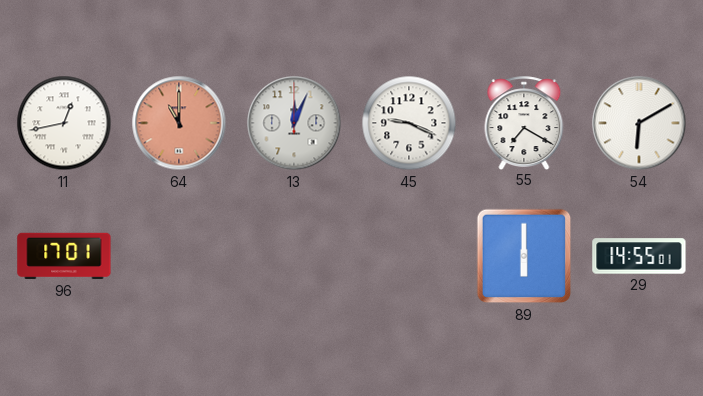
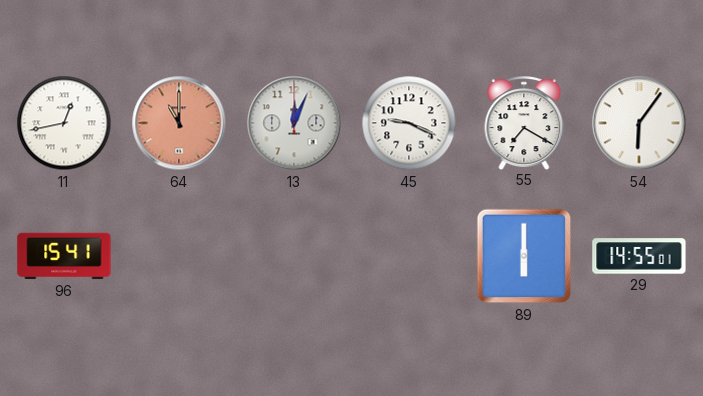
54: 6:10 -> 6:06
96: 17:01 -> 15:41
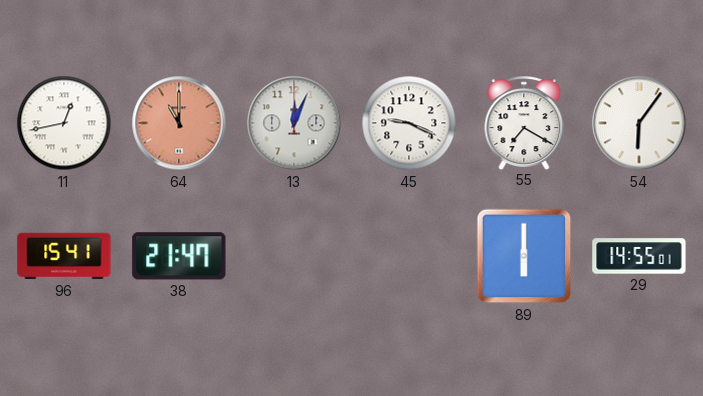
38: none -> 21:47
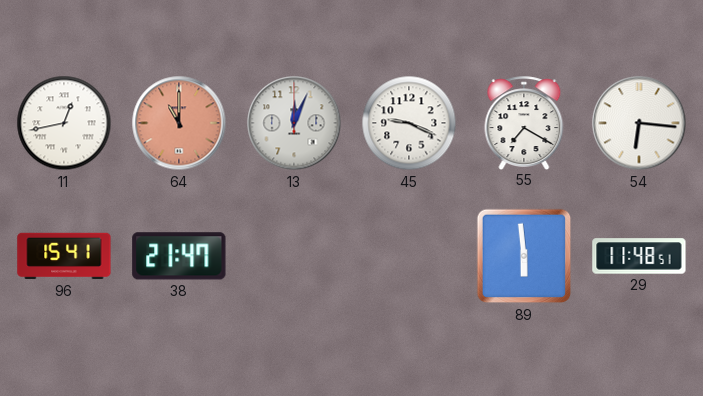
54: 6:06 -> 6:16
89: 6:00 -> 5:59
29: 14:55 -> 11:48
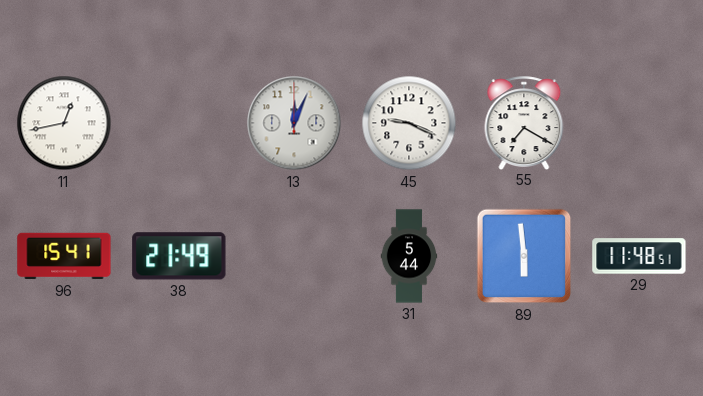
64: 11:00 -> none
54: 6:16 -> none
38: 21:47 -> 21:49
31: none -> 5:44
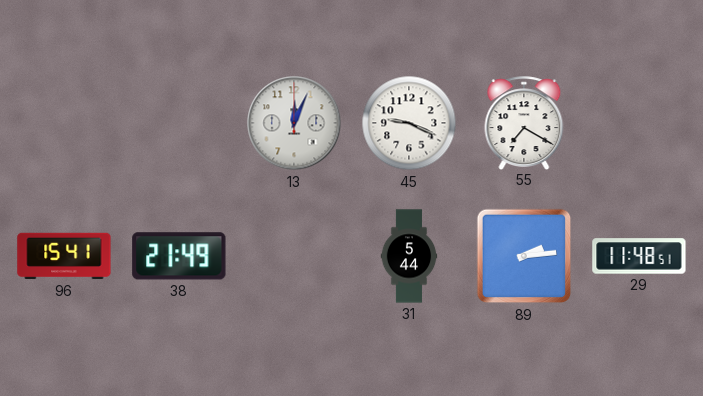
11: 12:43 -> none
89: 5:59 -> 2:14
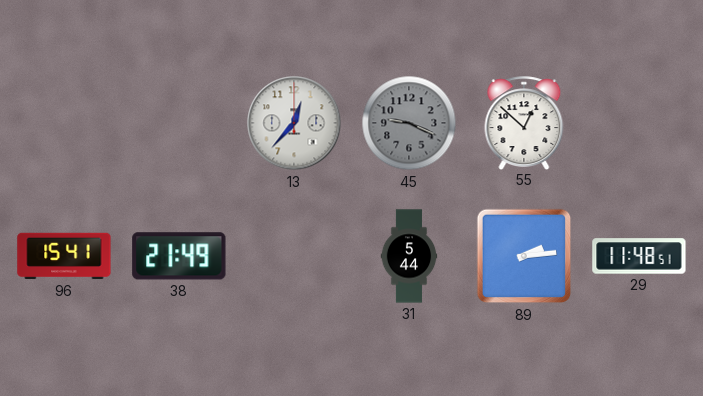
13: 12:04 -> 12:37
45 dial: white -> grey
55: 7:20 -> 12:52
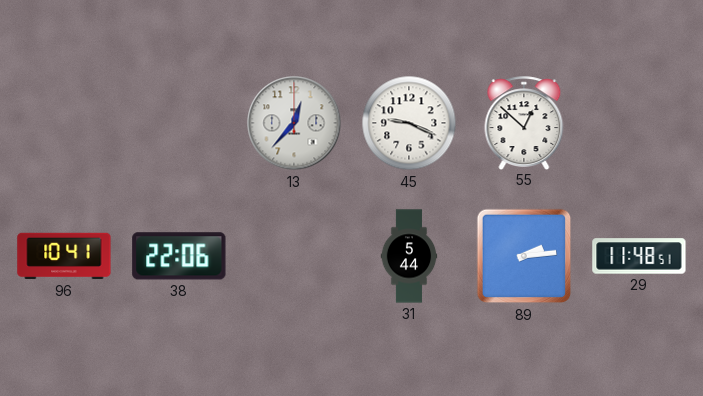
45 dial: grey -> white
96: 15:41 -> 10:41
38: 21:49 -> 22:06
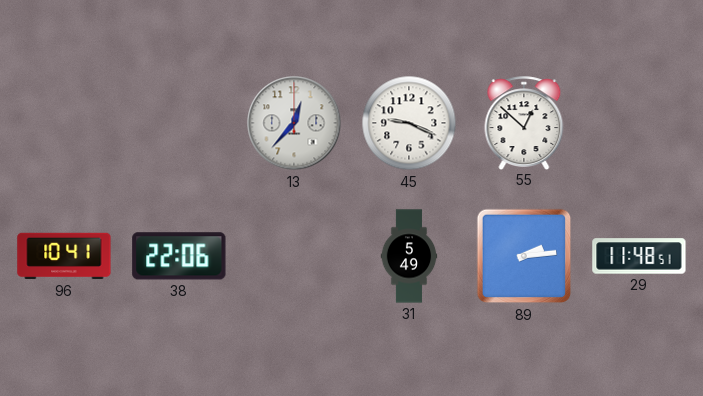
31: 5:44 -> 5:49
